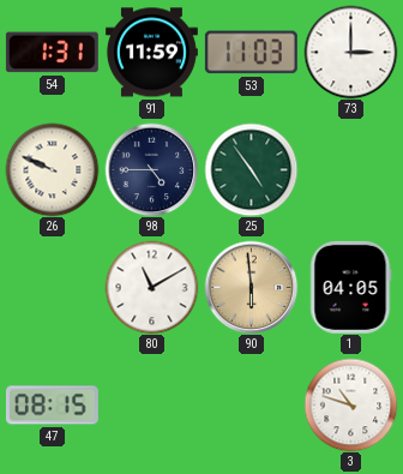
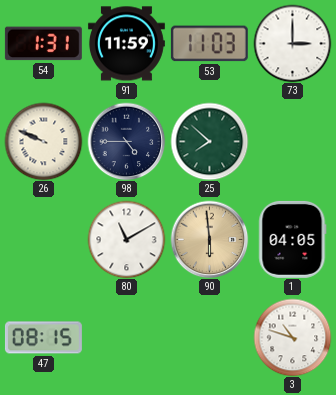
25: 4:54 -> 7:52
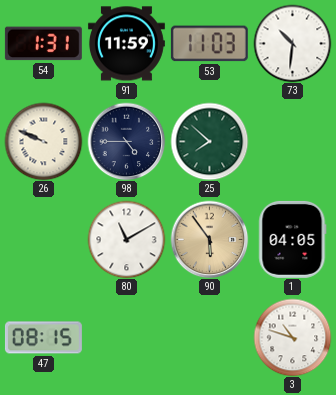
73: 3:00 -> 10:31
90: 5:59 -> 5:54
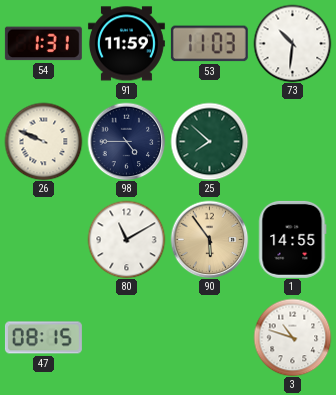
1: 04:05 -> 14:55
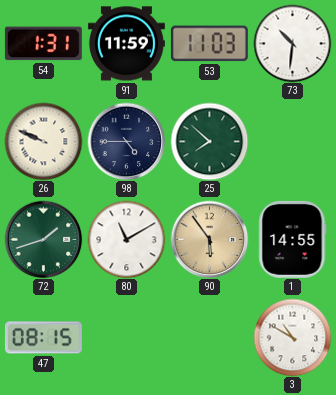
72: none -> 1:42
3: 10:48 -> 10:50
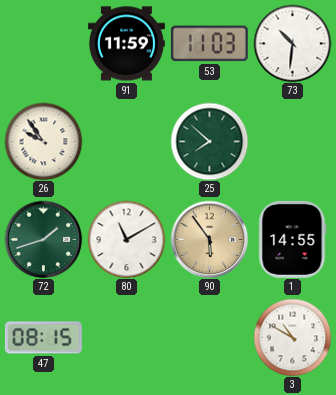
54: 1:31 -> none
26: 9:49 -> 9:54
98: 4:45 -> none
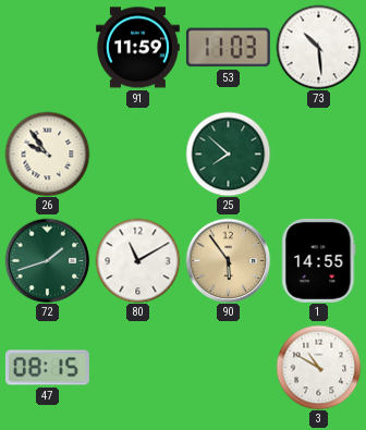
73: 10:31 -> 10:29
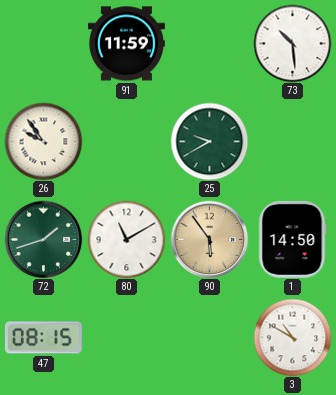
53: 11:03 -> none
25: 7:52 -> 9:40
1: 14:55 -> 14:50
